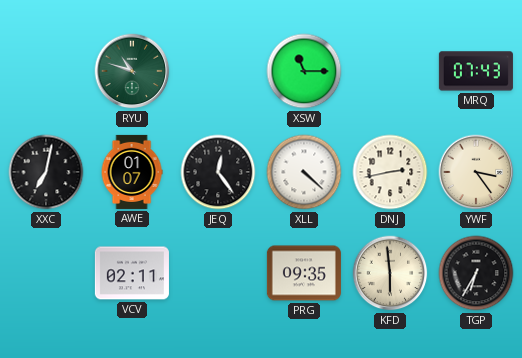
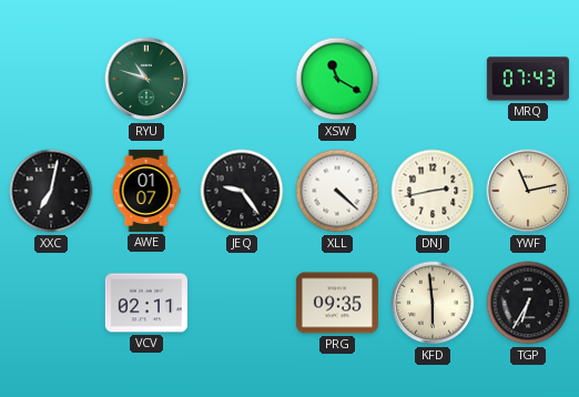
XSW: 11:15 -> 11:20
JEQ: 12:24 -> 9:24
YWF: 3:24 -> 11:13
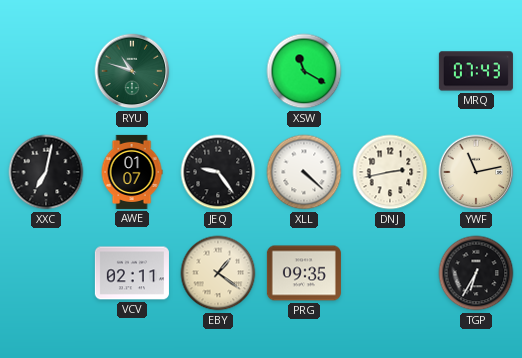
EBY: none -> 1:21
KFD: 5:59 -> none
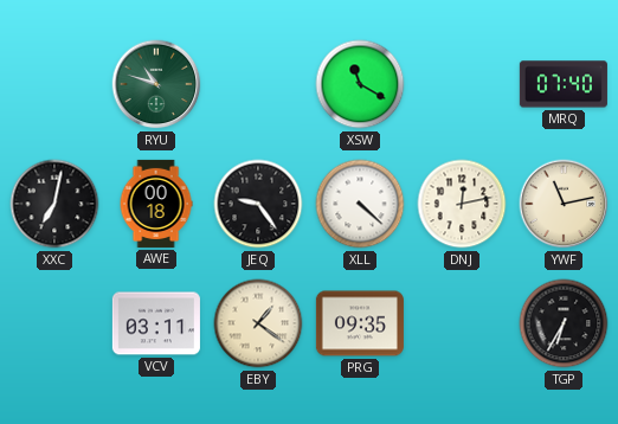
MRQ: 07:43 -> 07:40
AWE: 01:07 -> 00:18
DNJ: 2:43 -> 12:13
VCV: 02:11 -> 03:11
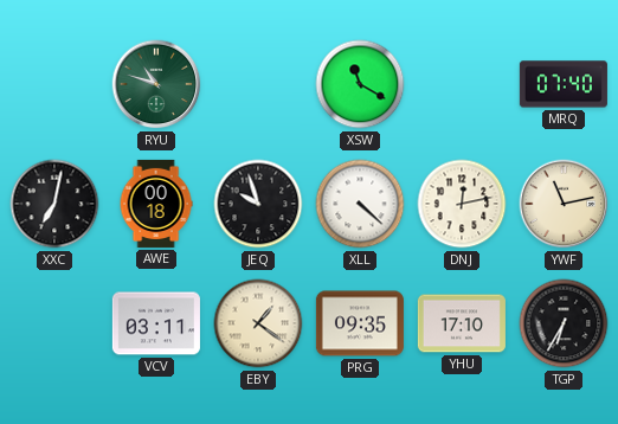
JEQ: 9:24 -> 9:57
YHU: none -> 17:10
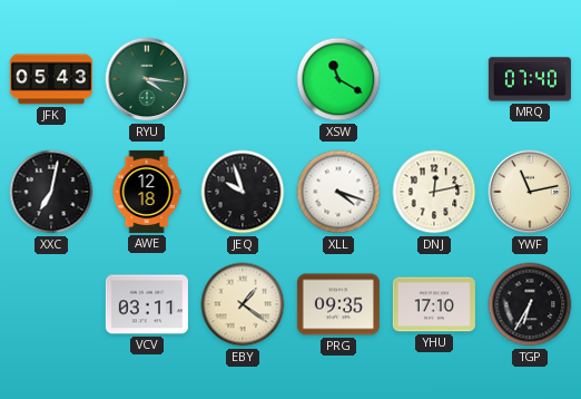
JFK: none -> 05:43
RYU: 10:48 -> 4:16
AWE: 00:18 -> 12:18
XLL: 4:22 -> 4:18
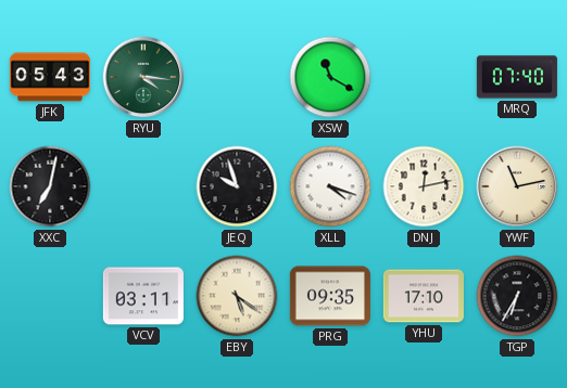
AWE: 12:18 -> none
EBY: 1:21 -> 5:21
